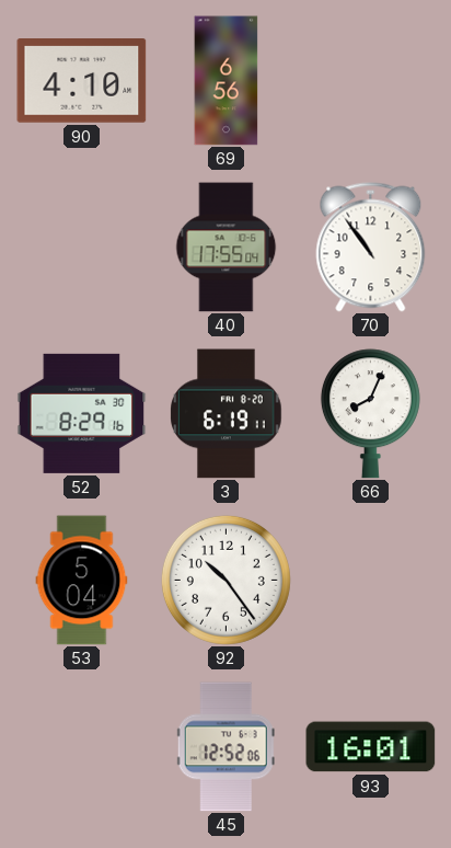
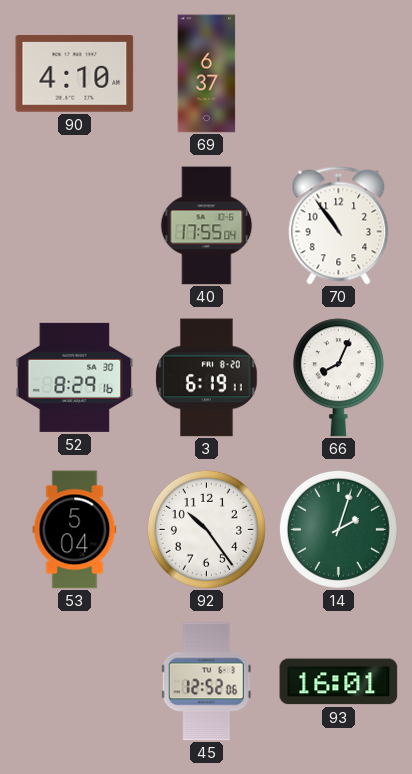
69: 6:56 -> 6:37
14: none -> 2:03
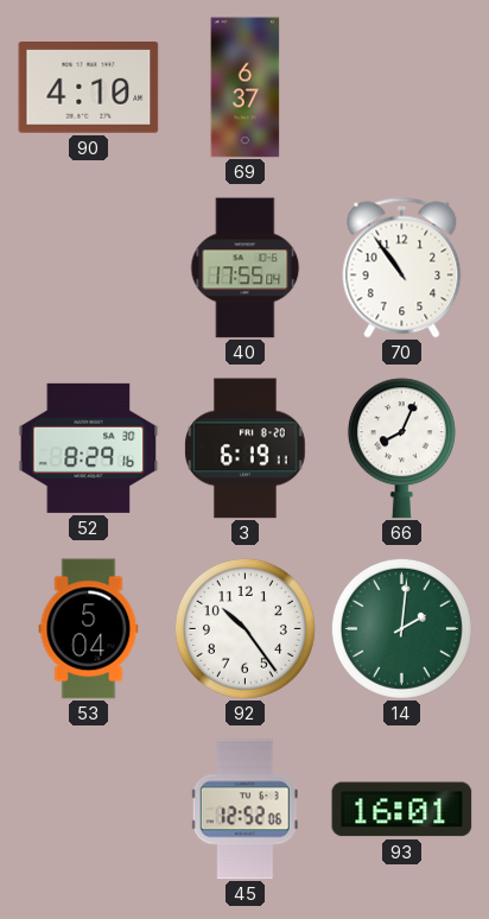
14: 2:03 -> 2:01
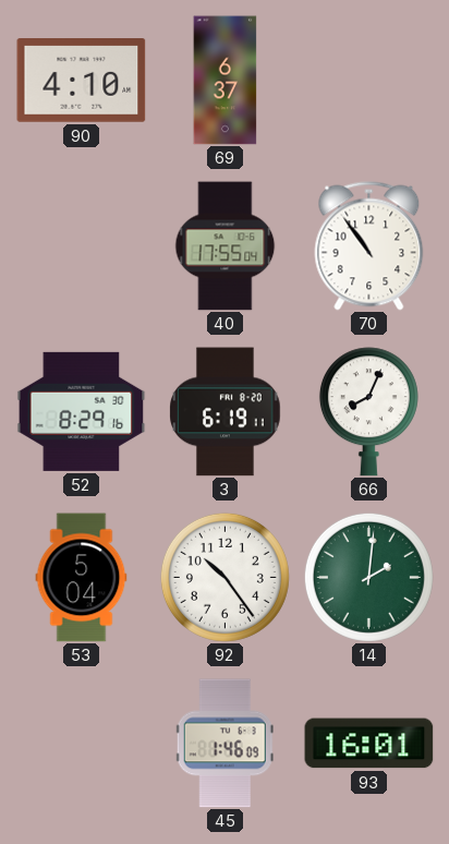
45: 12:52 -> 1:46
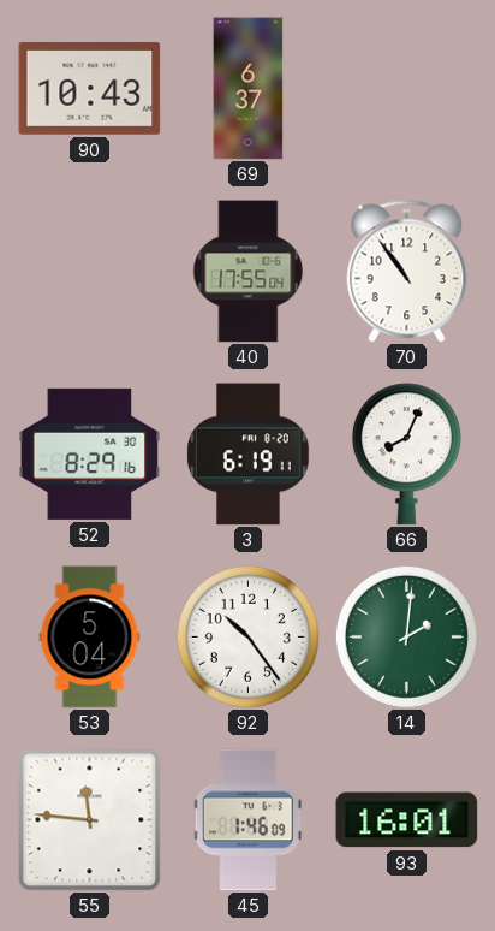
90: 4:10 -> 10:43
55: none -> 11:46
